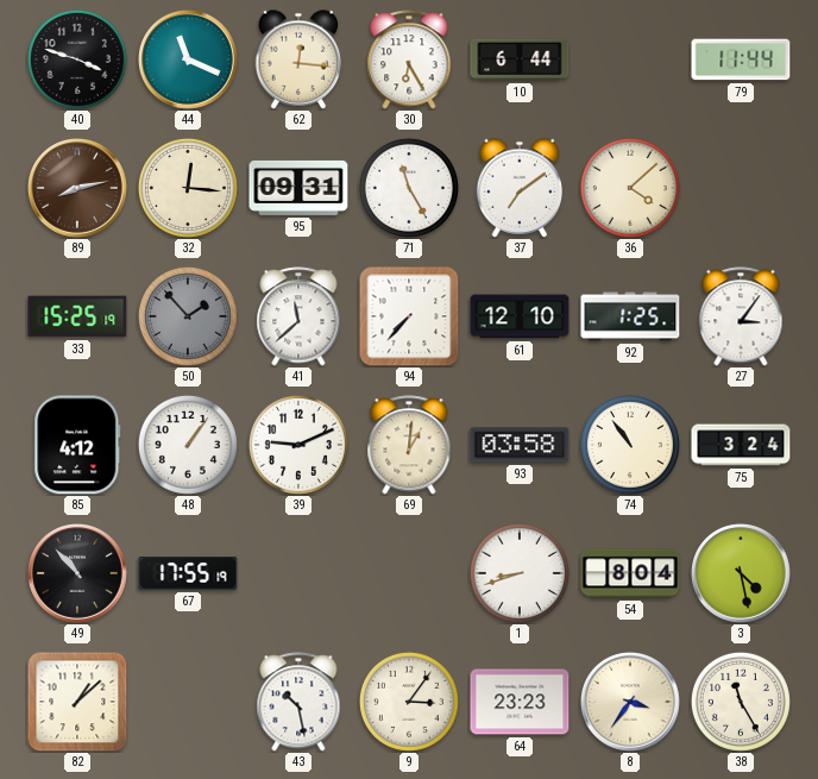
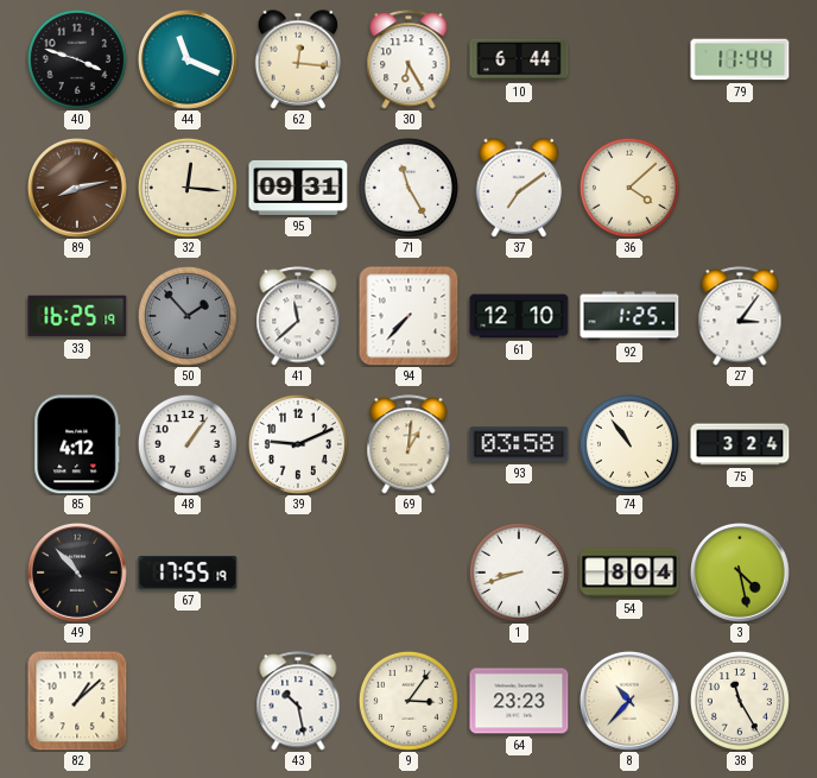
33: 15:25 -> 16:25
8: 3:36 -> 10:37
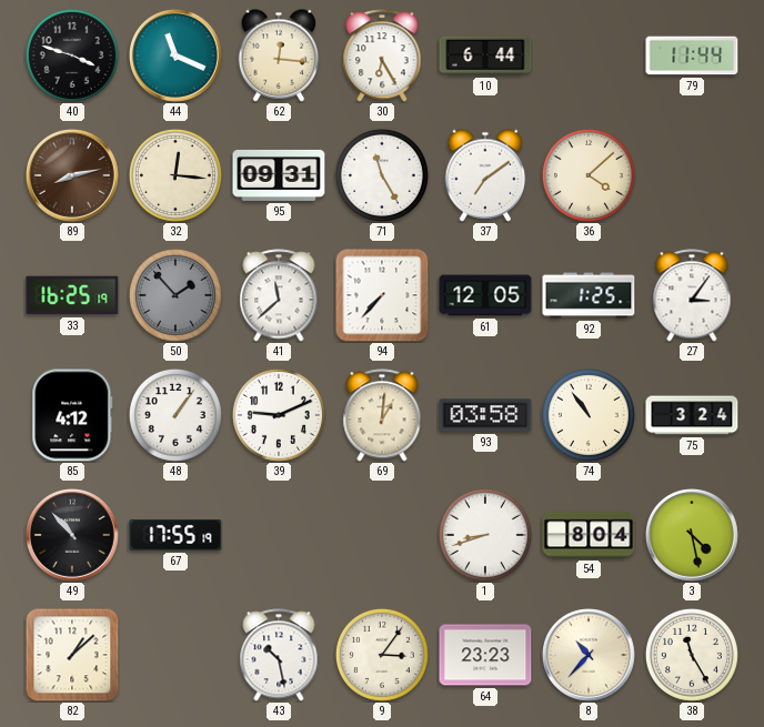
61: 12:10 -> 12:05
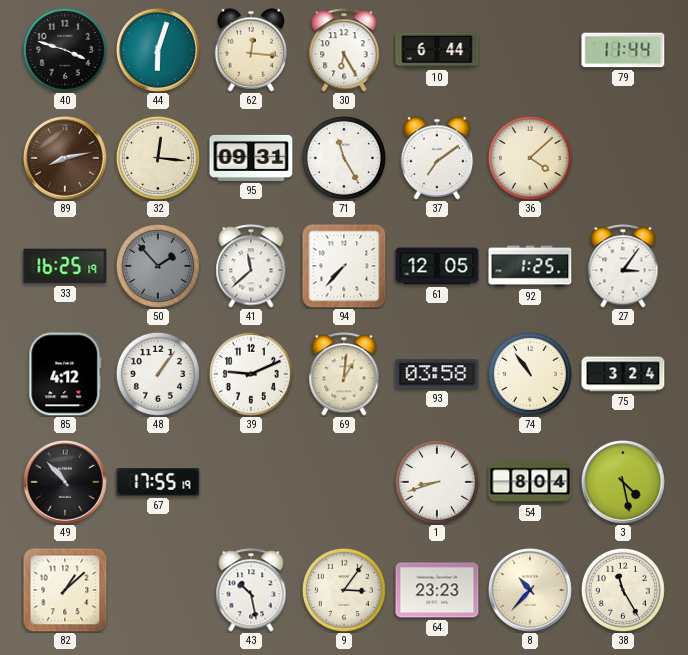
44: 11:19 -> 6:03
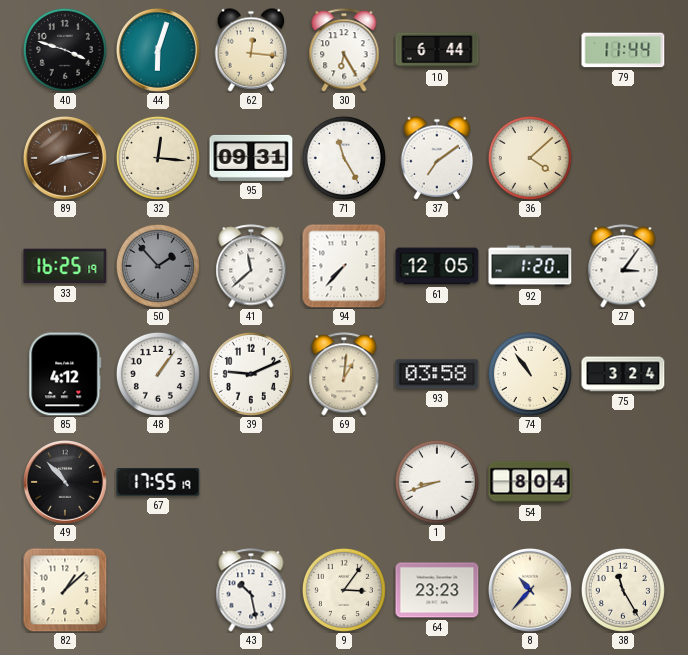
92: 1:25 -> 1:20
3: 4:28 -> none
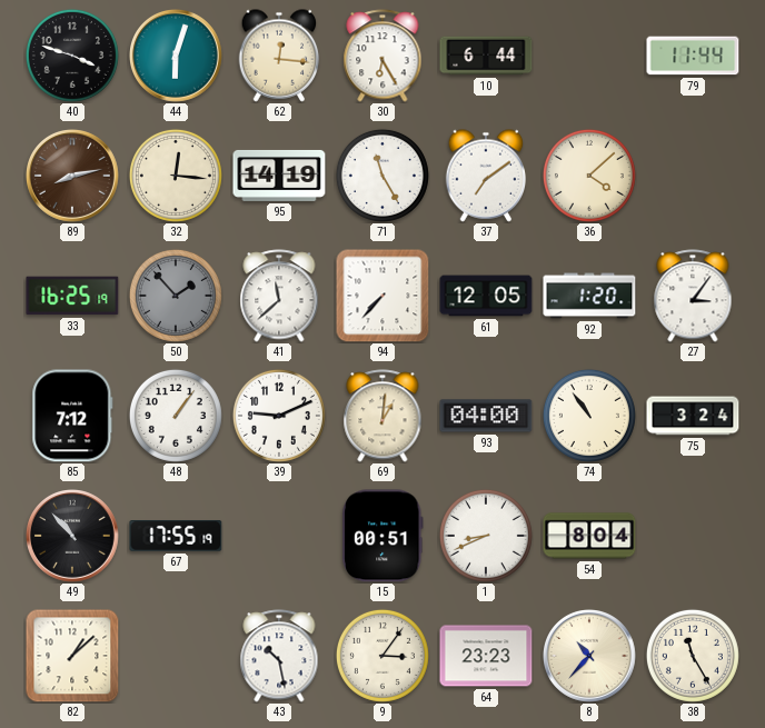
95: 09:31 -> 14:19
85: 4:12 -> 7:12
93: 03:58 -> 04:00
15: none -> 00:51
1: 8:42 -> 8:41
